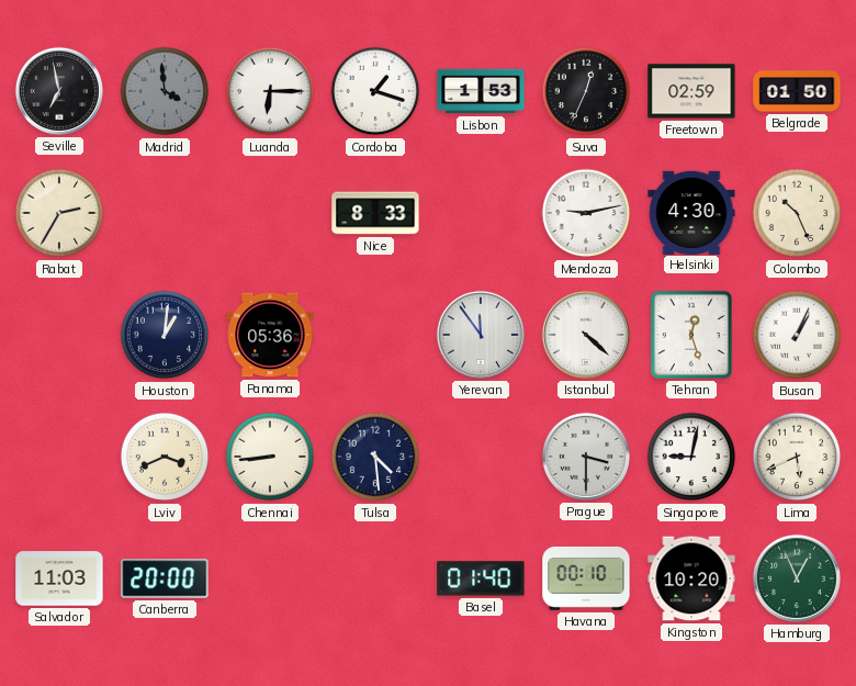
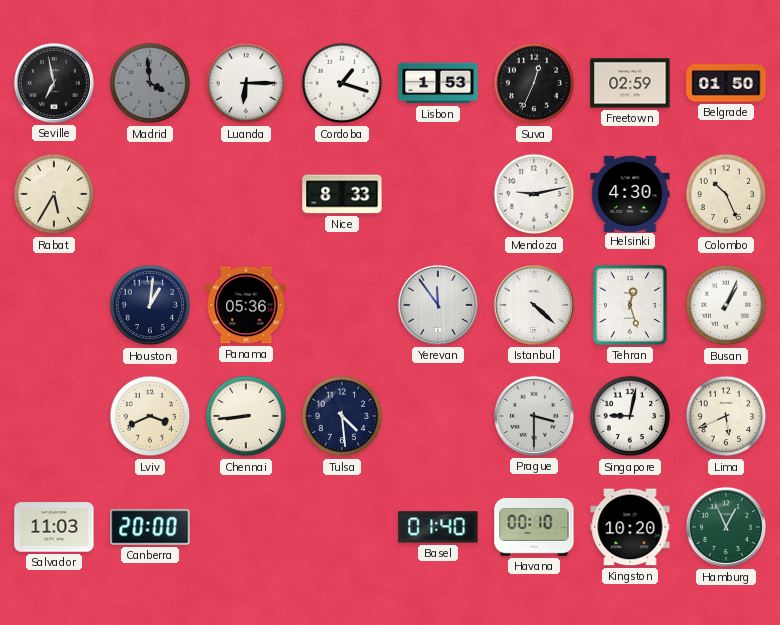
Rabat: 2:35 -> 5:35
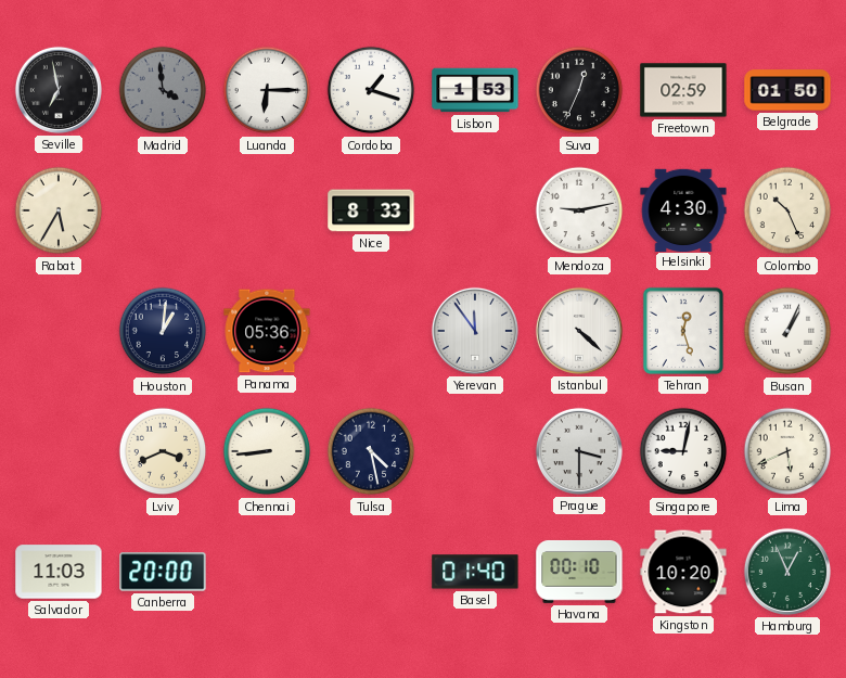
Tulsa: 4:29 -> 4:28
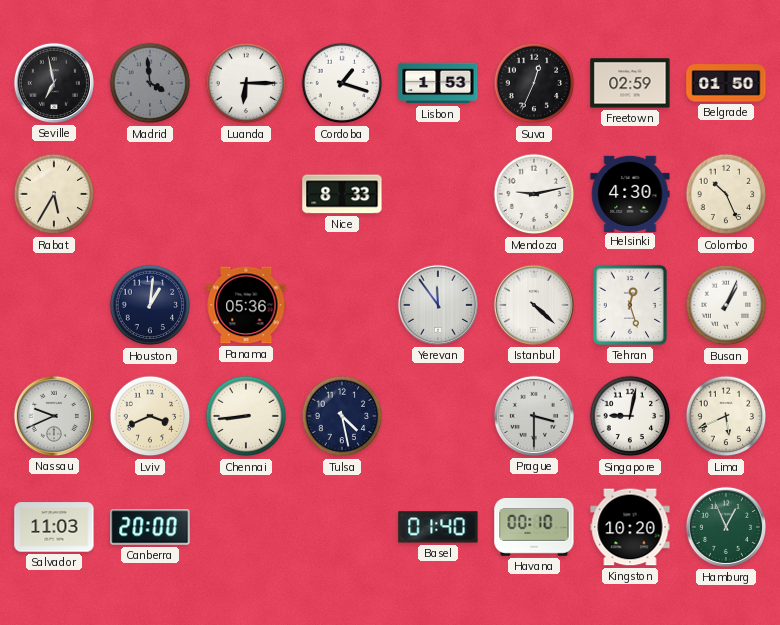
Nassau: none -> 9:41
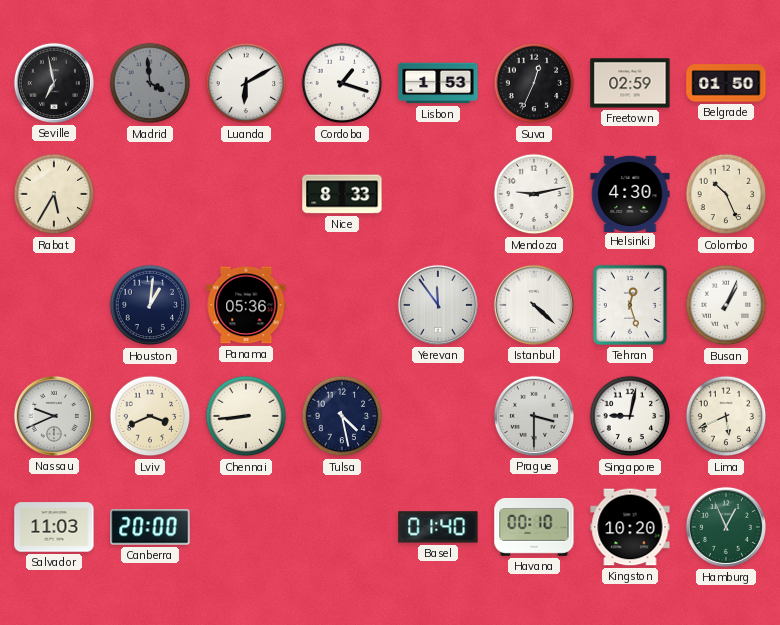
Luanda: 6:15 -> 6:10
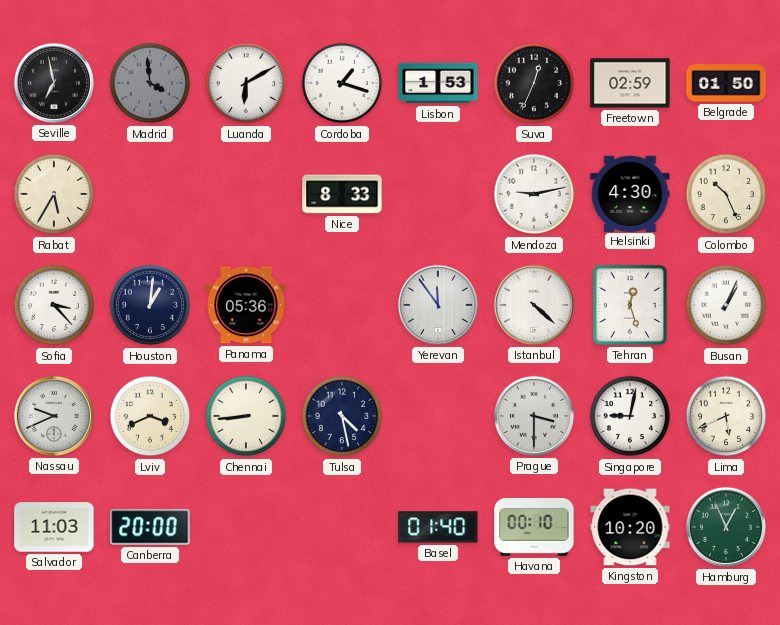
Sofia: none -> 3:23
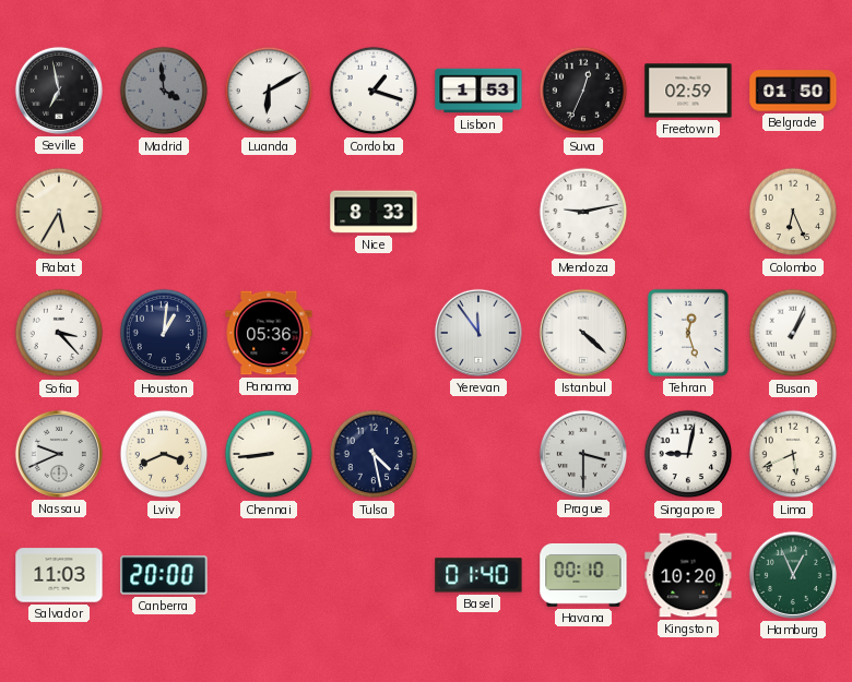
Helsinki: 4:30 -> none
Colombo: 10:26 -> 6:26
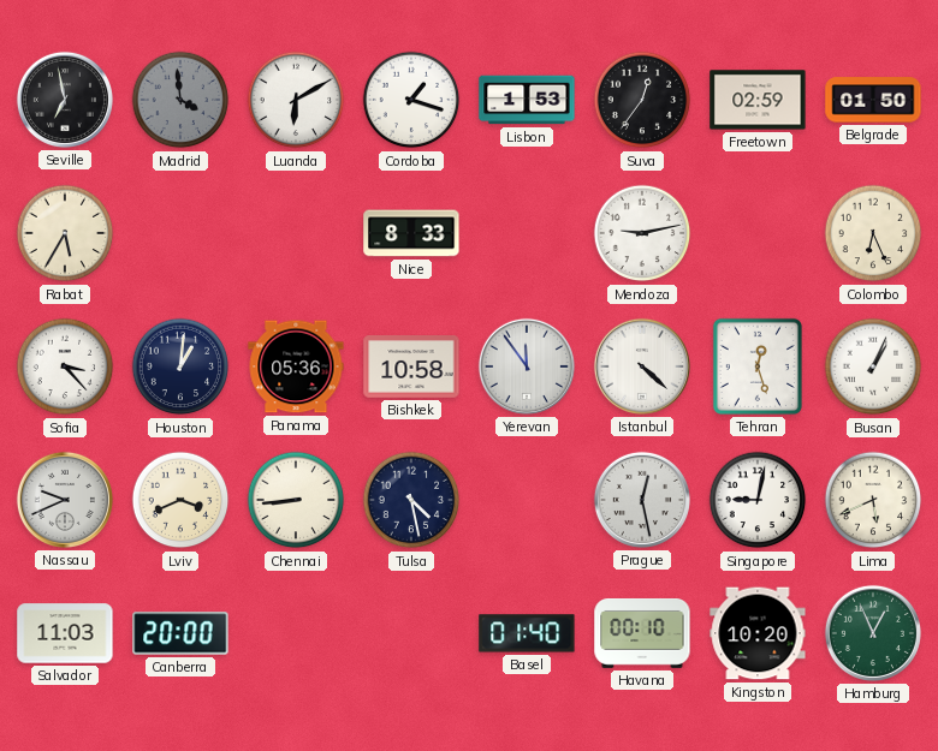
Suva: 12:34 -> 12:36
Bishkek: none -> 10:58
Prague: 3:30 -> 12:28
